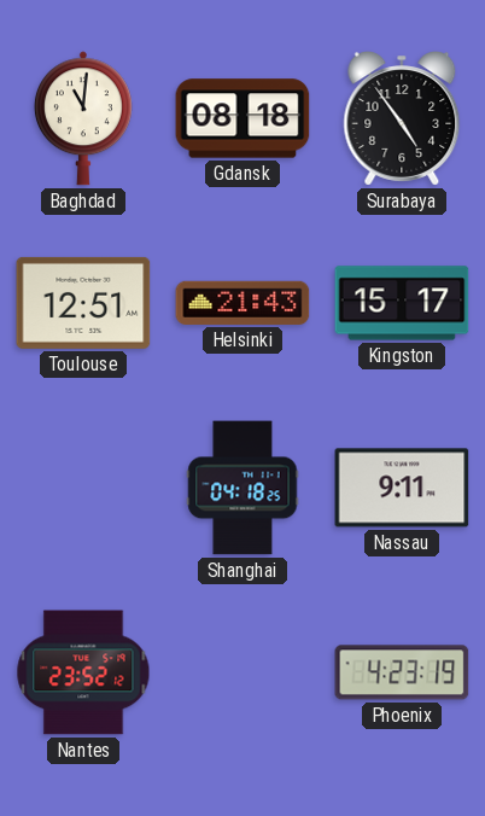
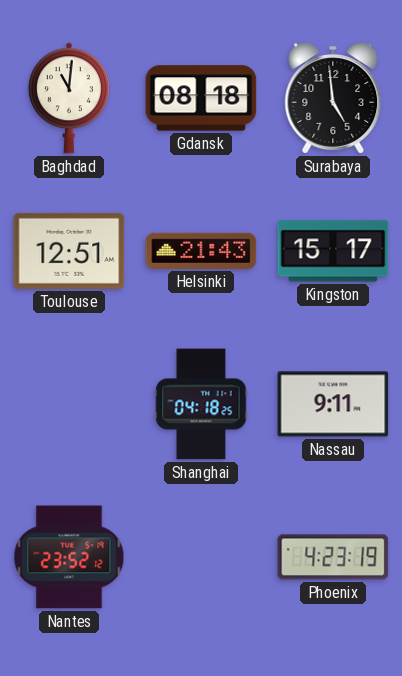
Surabaya: 4:54 -> 4:59
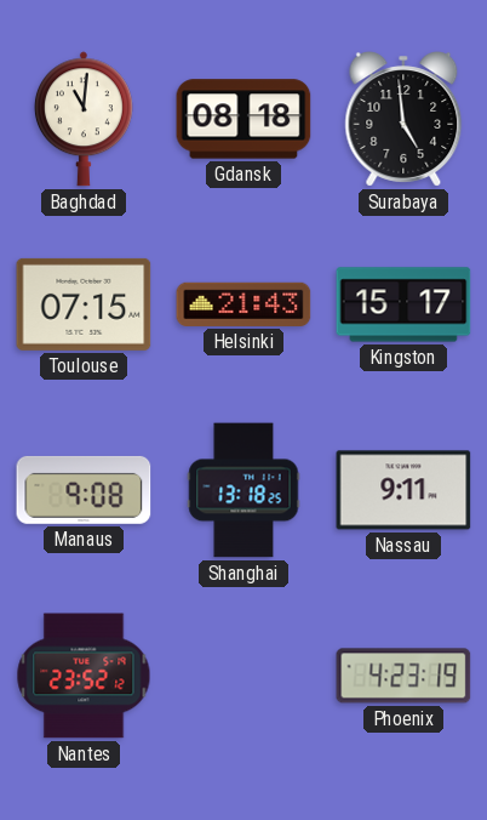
Toulouse: 12:51 -> 07:15
Manaus: none -> 9:08
Shanghai: 04:18 -> 13:18
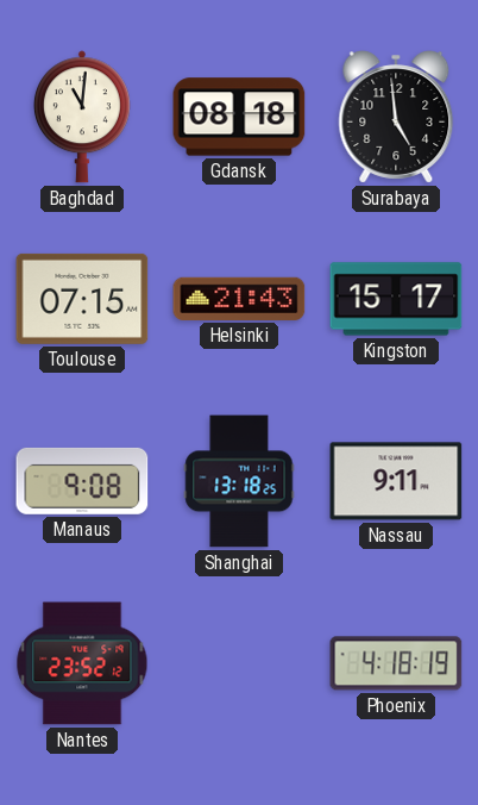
Phoenix: 4:23 -> 4:18
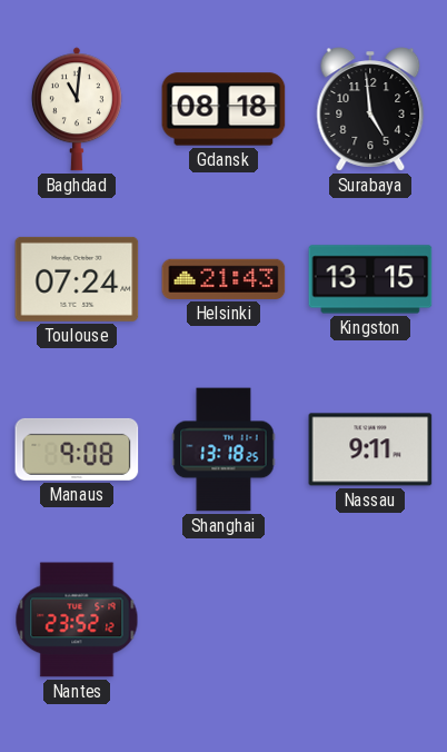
Toulouse: 07:15 -> 07:24
Kingston: 15:17 -> 13:15
Phoenix: 4:18 -> none
